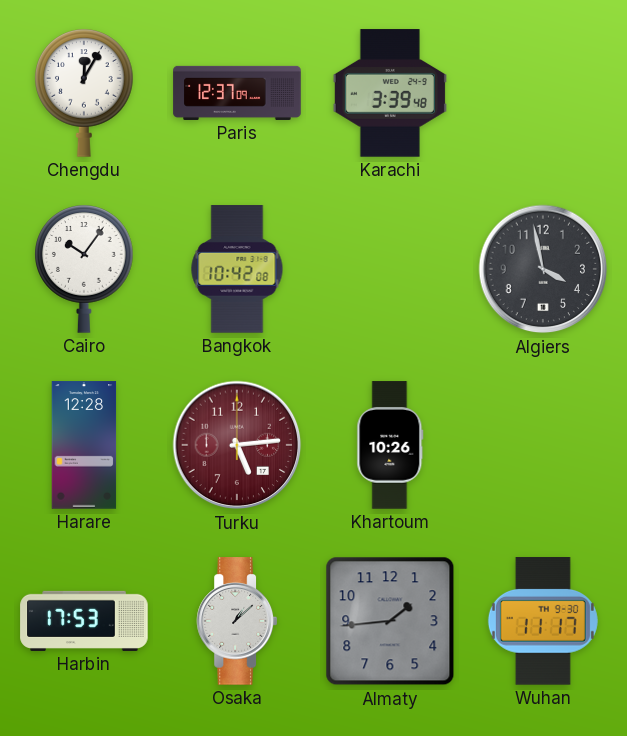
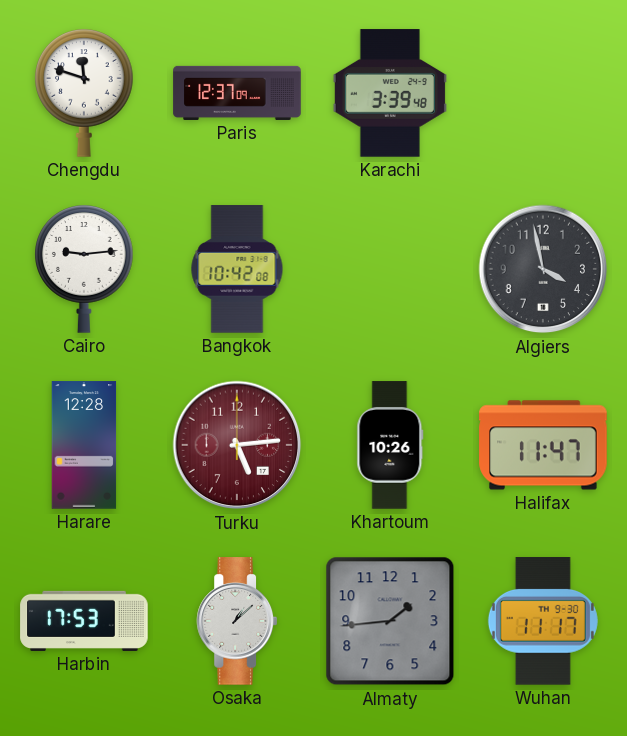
Chengdu: 12:05 -> 11:48
Cairo: 10:06 -> 9:14
Halifax: none -> 11:47
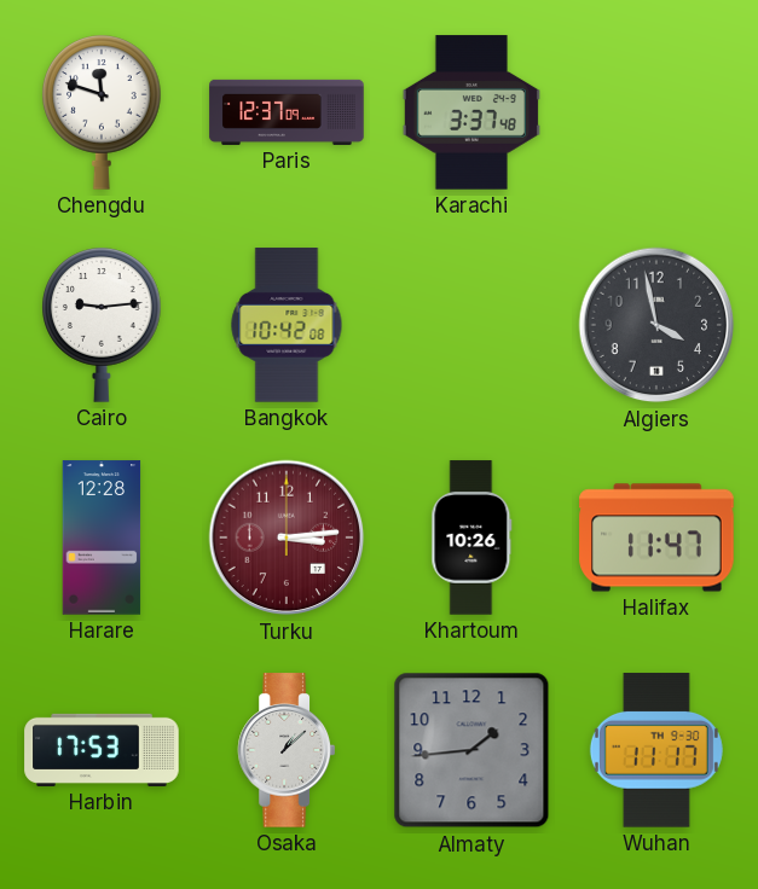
Karachi: 3:39 -> 3:37
Turku: 5:14 -> 3:14
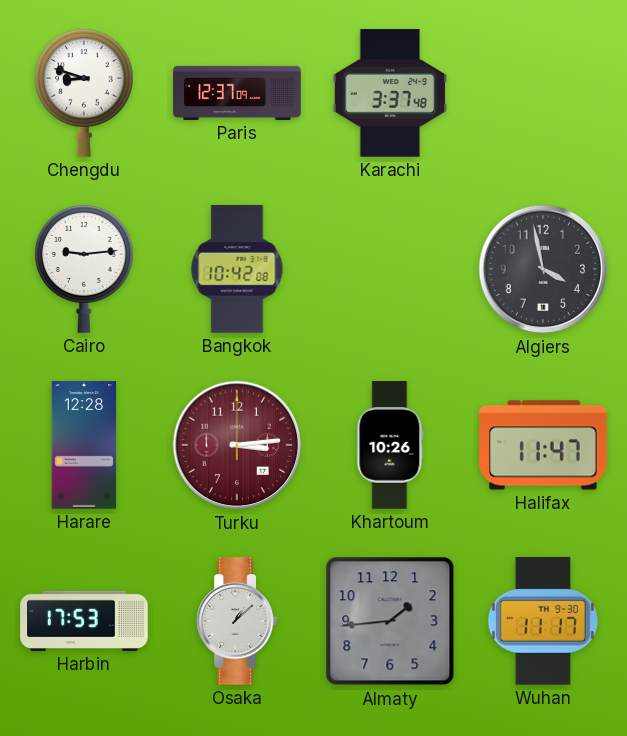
Chengdu: 11:48 -> 8:48
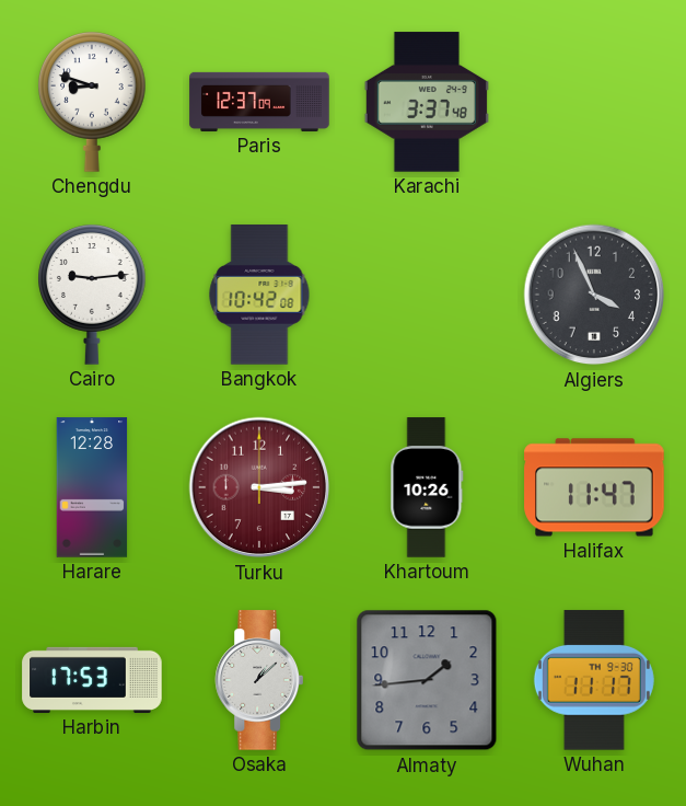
Algiers: 3:58 -> 3:56
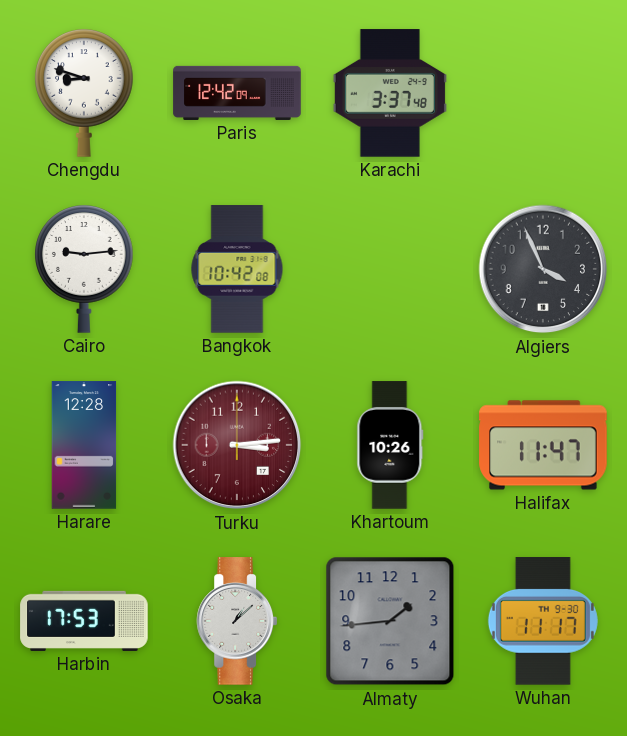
Paris: 12:37 -> 12:42
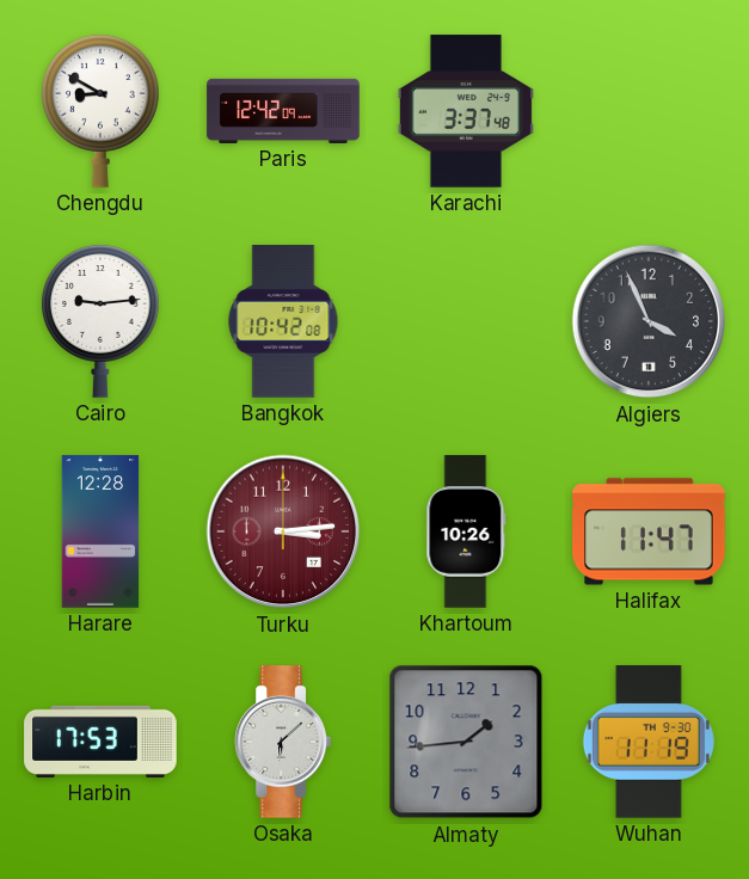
Chengdu: 8:48 -> 8:50
Osaka: 1:08 -> 6:08
Wuhan: 11:17 -> 11:19
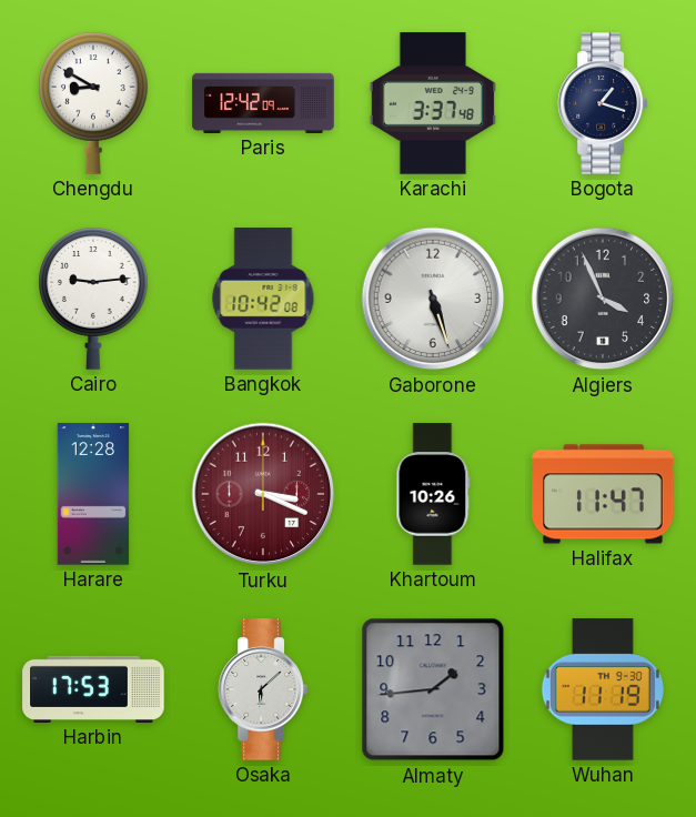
Bogota: none -> 1:18
Gaborone: none -> 5:27
Turku: 3:14 -> 3:19
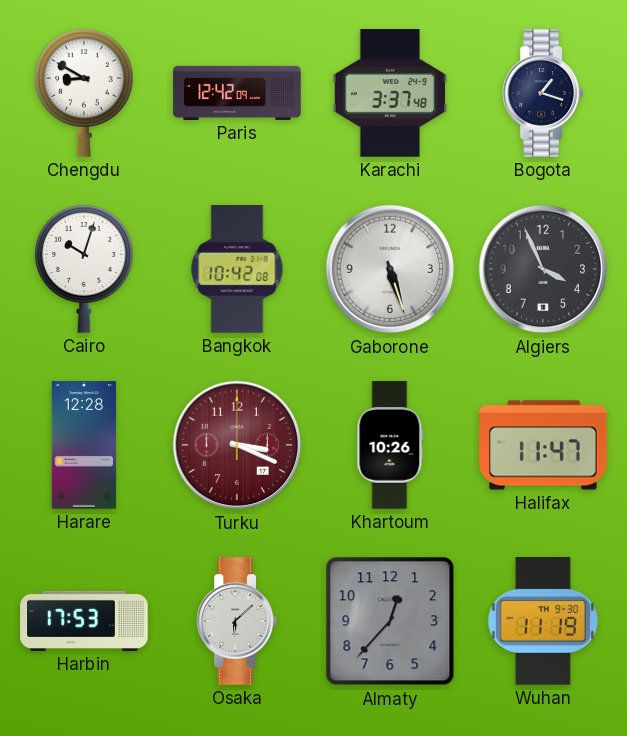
Cairo: 9:14 -> 10:03
Almaty: 1:44 -> 12:37
